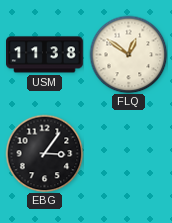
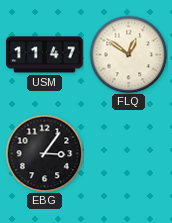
USM: 11:38 -> 11:47
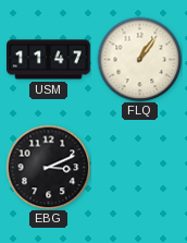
FLQ: 12:51 -> 1:06
EBG: 3:06 -> 3:11
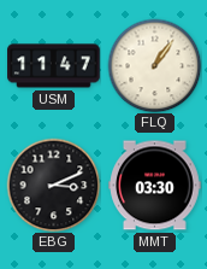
MMT: none -> 03:30
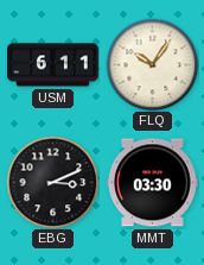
USM: 11:47 -> 6:11
FLQ: 1:06 -> 10:06
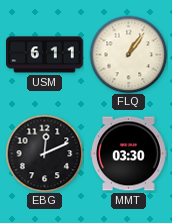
FLQ: 10:06 -> 1:06
EBG: 3:11 -> 12:11
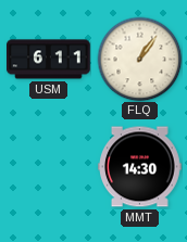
EBG: 12:11 -> none
MMT: 03:30 -> 14:30
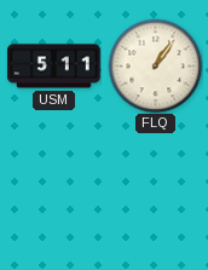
USM: 6:11 -> 5:11
MMT: 14:30 -> none
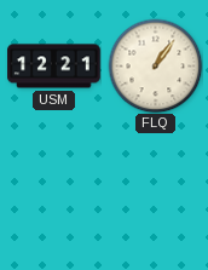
USM: 5:11 -> 12:21
